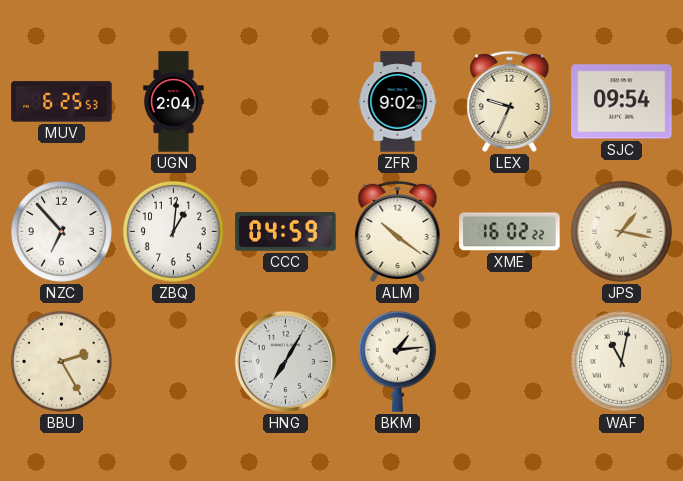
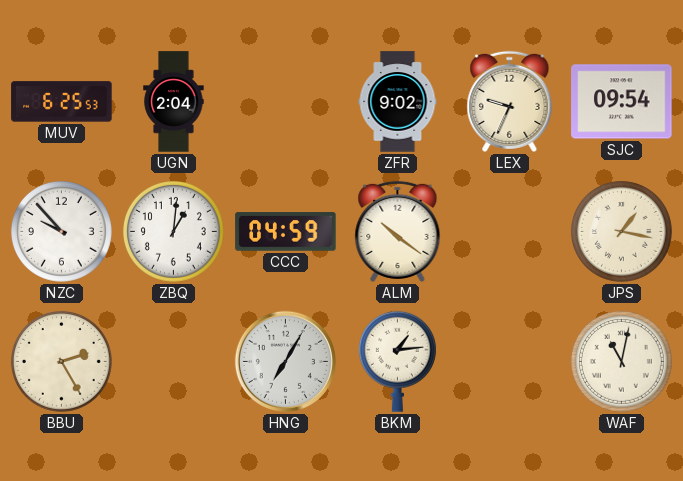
NZC: 6:53 -> 9:53
XME: 16:02 -> none
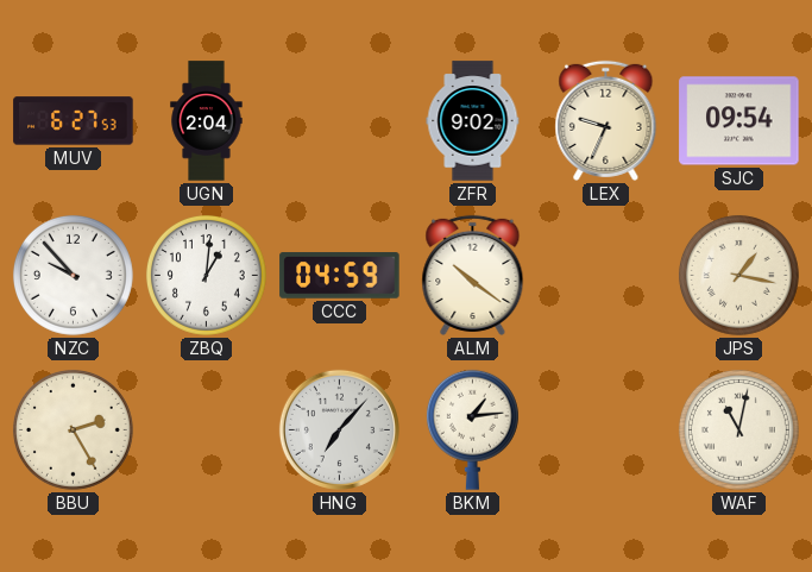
MUV: 6:25 -> 6:27
HNG: 7:05 -> 7:07
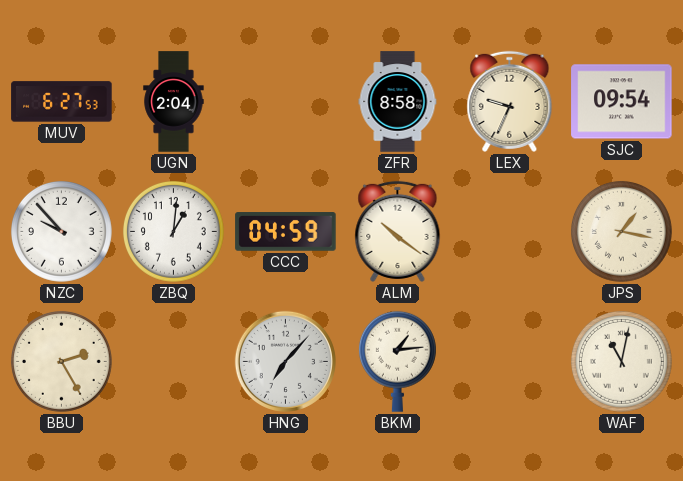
ZFR: 9:02 -> 8:58
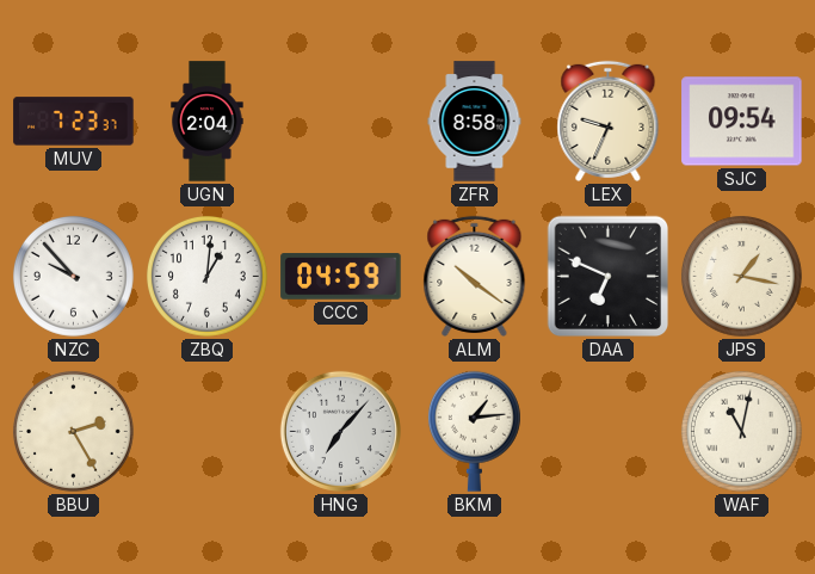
MUV: 6:27 -> 7:23
DAA: none -> 6:49
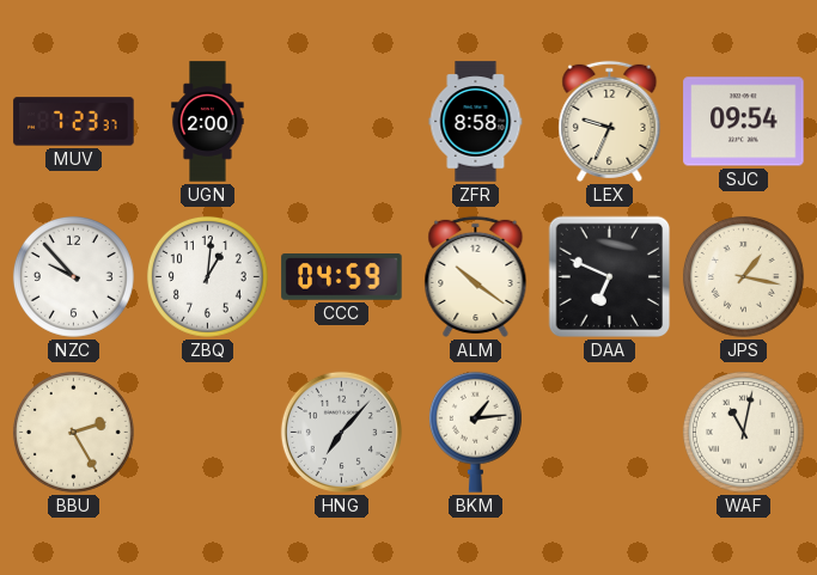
UGN: 2:04 -> 2:00
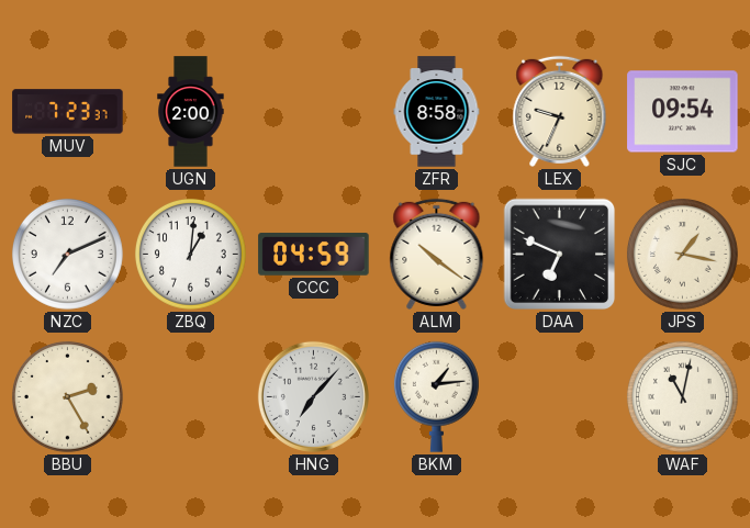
NZC: 9:53 -> 7:11
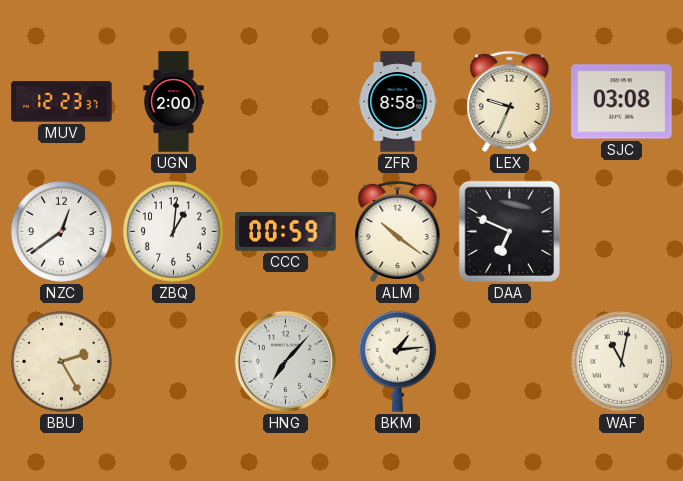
MUV: 7:23 -> 12:23
SJC: 09:54 -> 03:08
NZC: 7:11 -> 12:39
CCC: 04:59 -> 00:59
JPS: 1:17 -> none
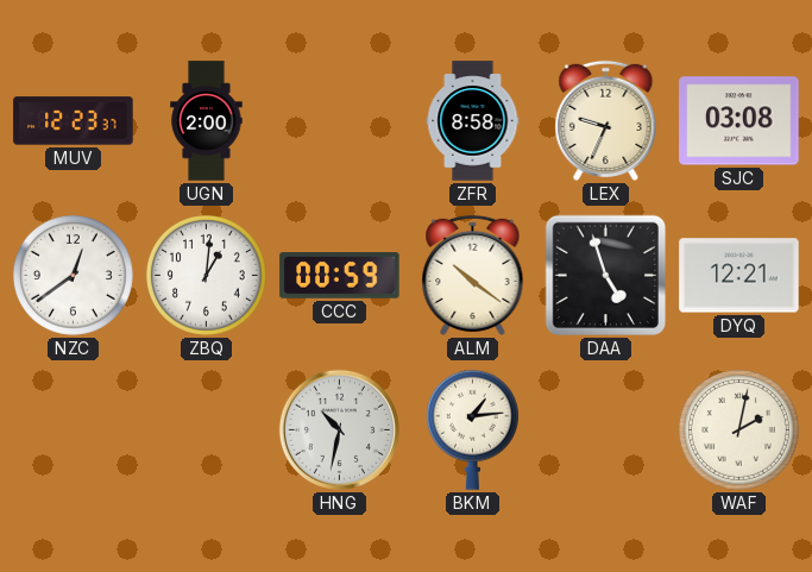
DAA: 6:49 -> 4:57
DYQ: none -> 12:21
BBU: 2:25 -> none
HNG: 7:07 -> 10:32
WAF: 11:02 -> 2:02
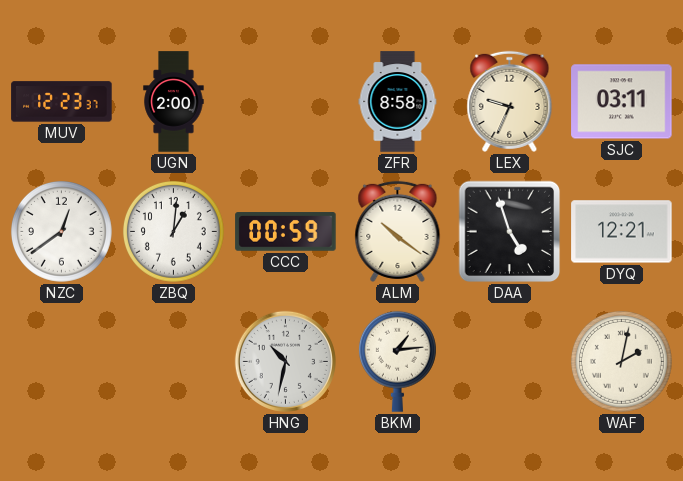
SJC: 03:08 -> 03:11
